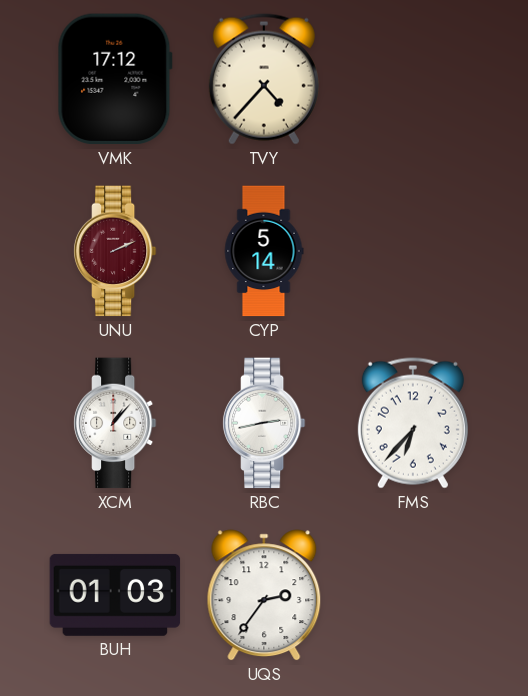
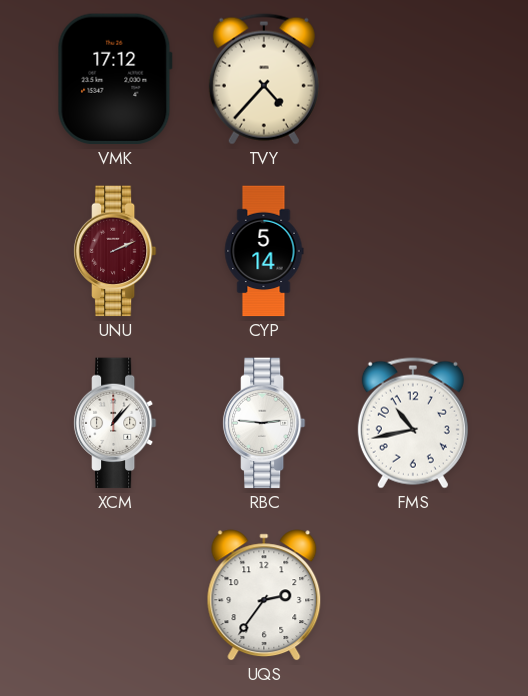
RBC: 2:43 -> 2:46
FMS: 6:37 -> 10:43
BUH: 01:03 -> none
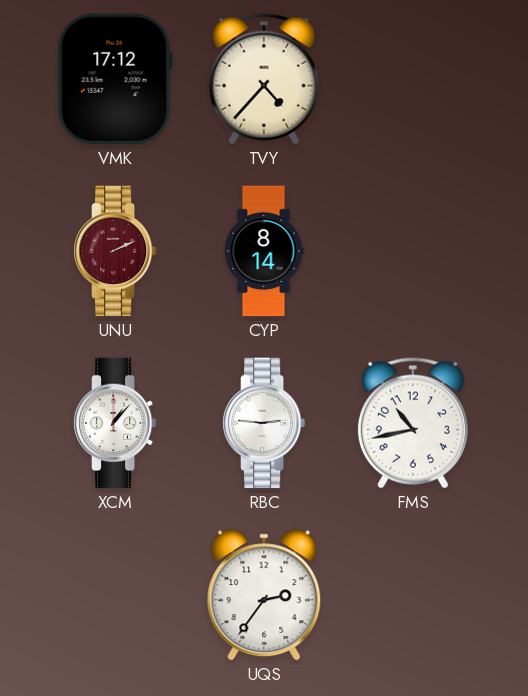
CYP: 5:14 -> 8:14
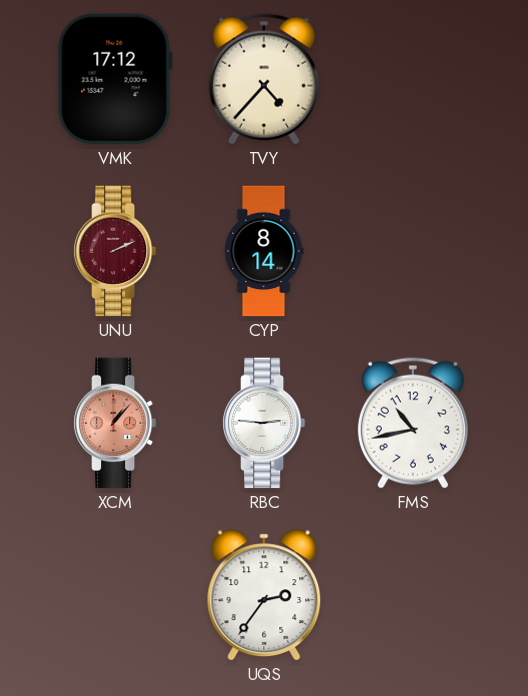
XCM dial: white -> salmon
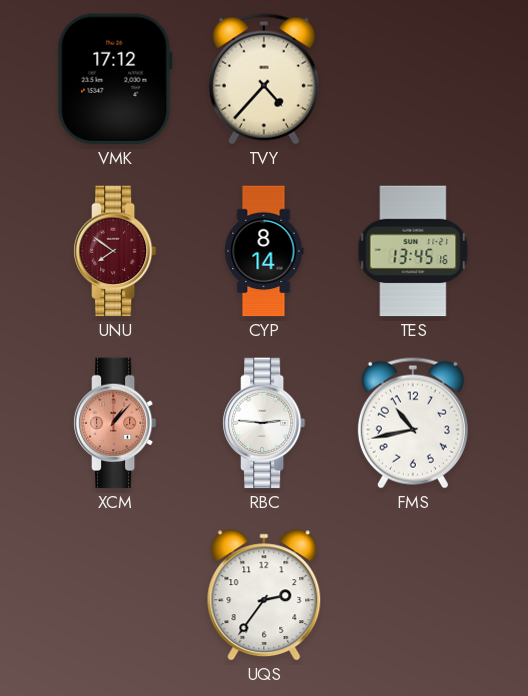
UNU: 2:11 -> 7:51
TES: none -> 13:45
